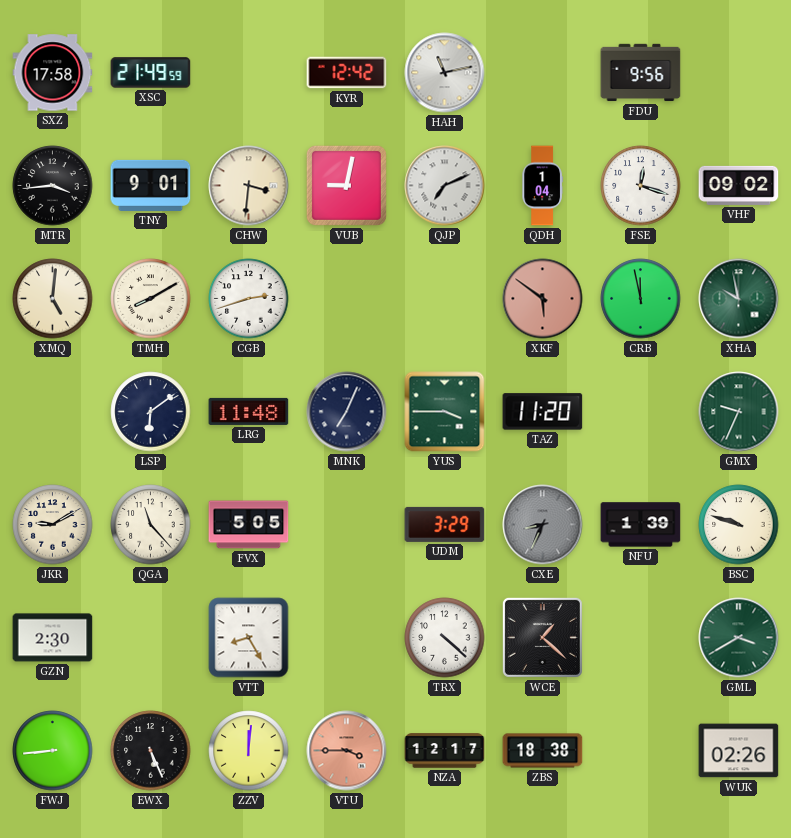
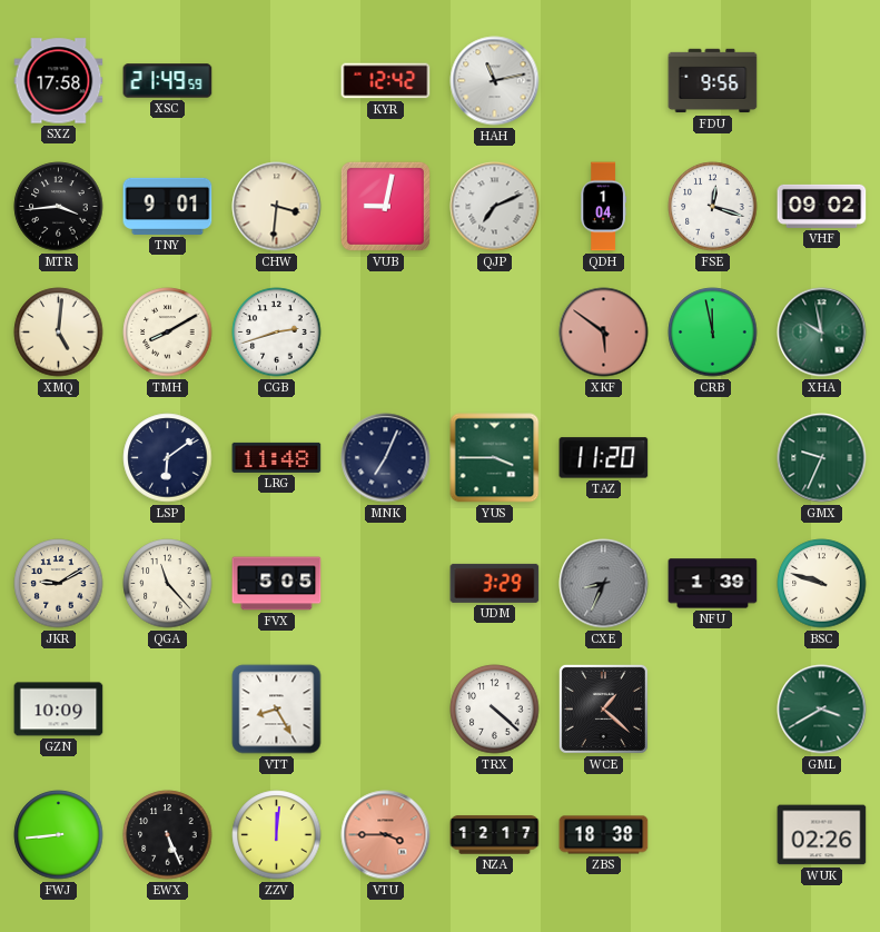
GZN: 2:30 -> 10:09
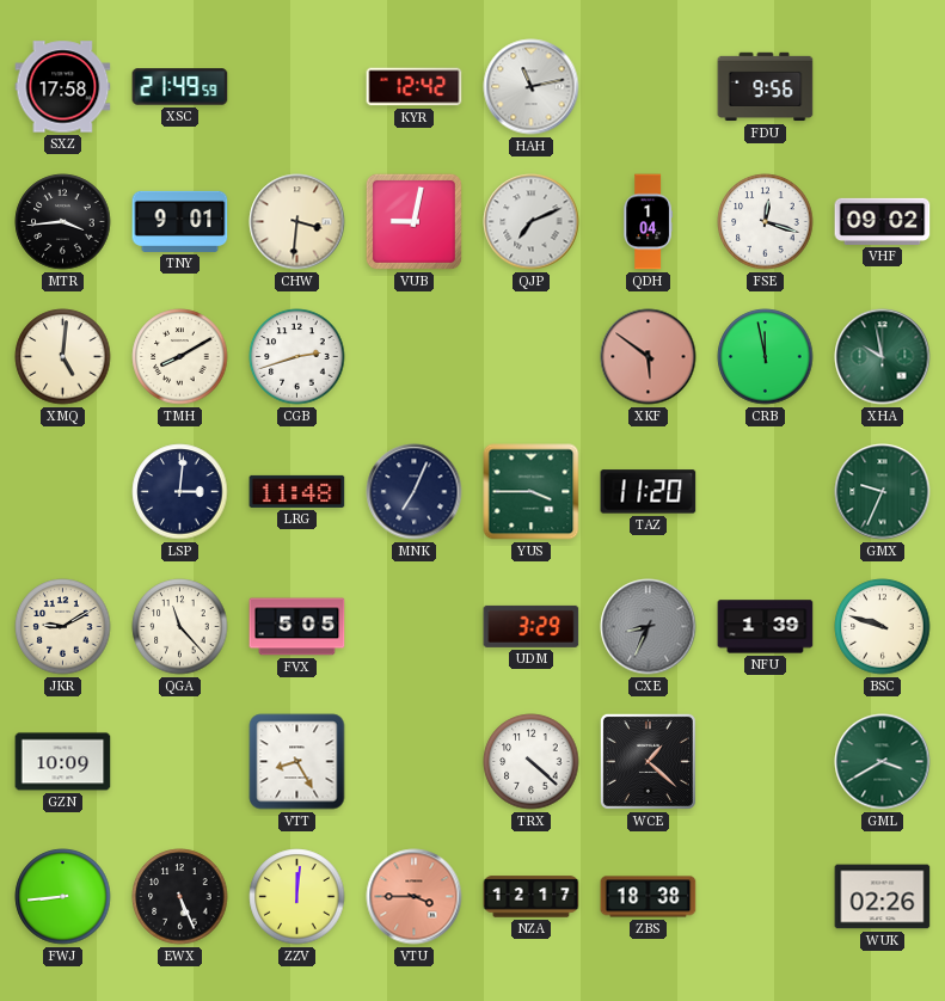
LSP: 6:09 -> 3:01
